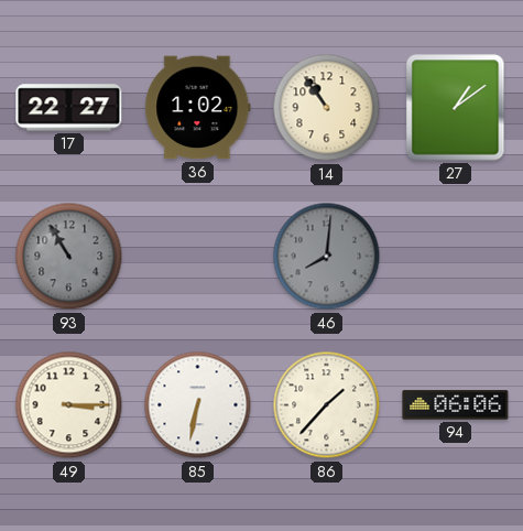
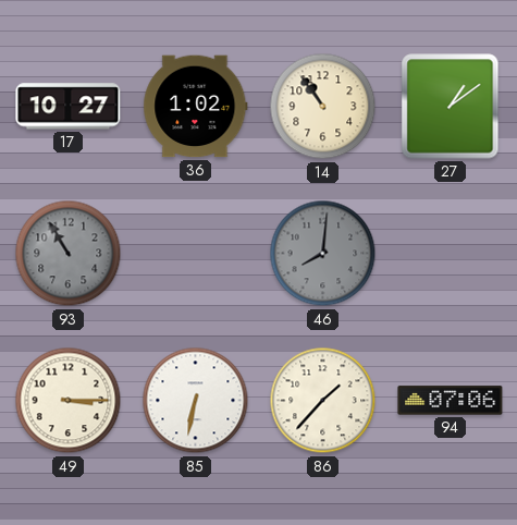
17: 22:27 -> 10:27
94: 06:06 -> 07:06
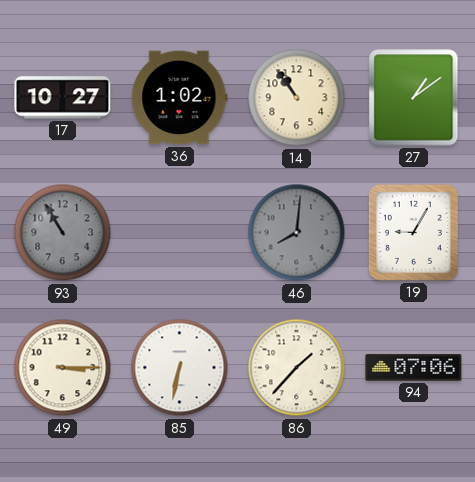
19: none -> 9:05
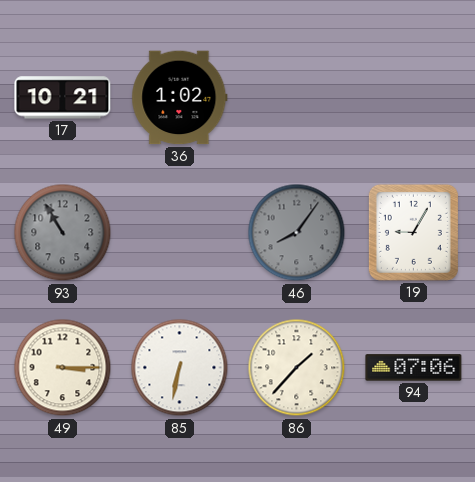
17: 10:27 -> 10:21
14: 10:54 -> none
27: 1:09 -> none
46: 8:01 -> 8:06
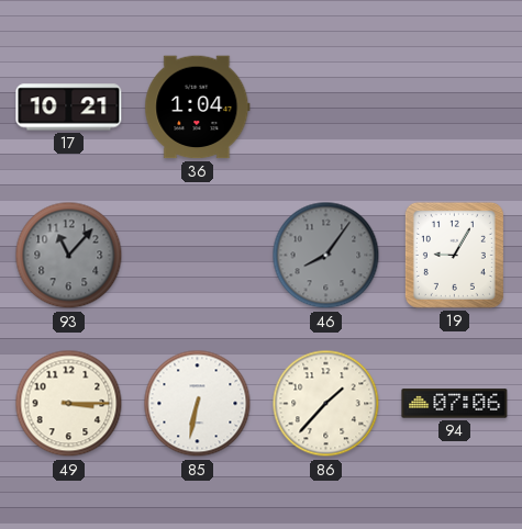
36: 1:02 -> 1:04
93: 10:55 -> 11:07
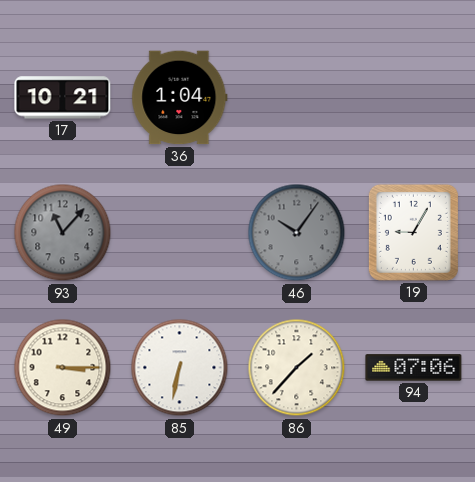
46: 8:06 -> 10:06
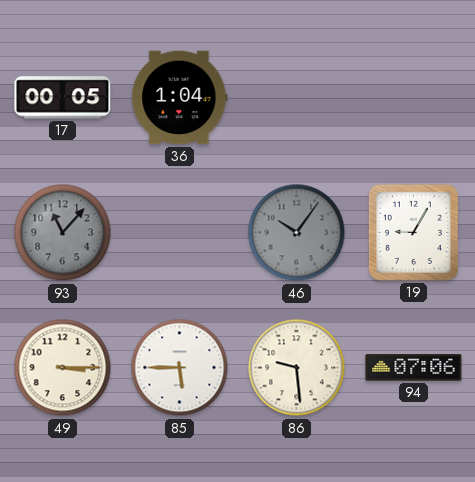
17: 10:21 -> 00:05
85: 6:32 -> 5:45
86: 1:37 -> 9:29
